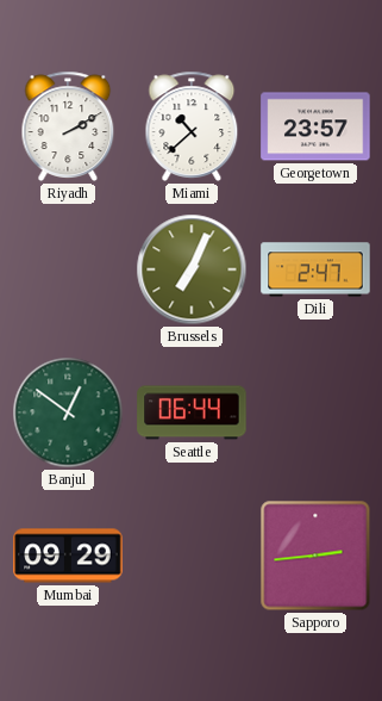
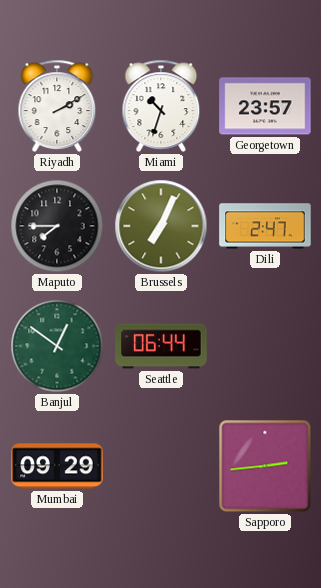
Miami: 10:38 -> 10:33
Maputo: none -> 7:45
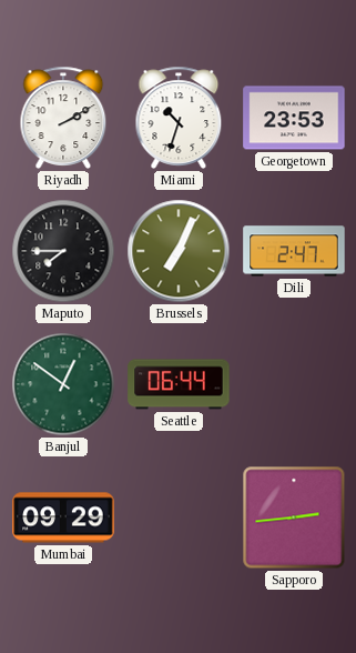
Georgetown: 23:57 -> 23:53
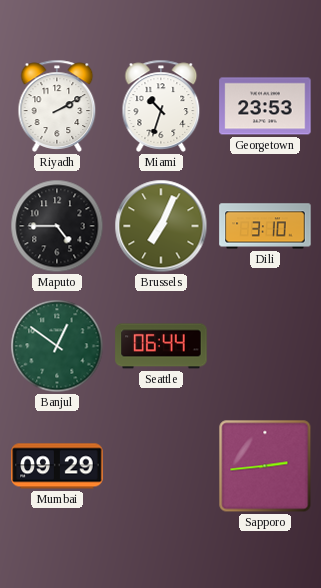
Maputo: 7:45 -> 4:45
Dili: 2:47 -> 3:10
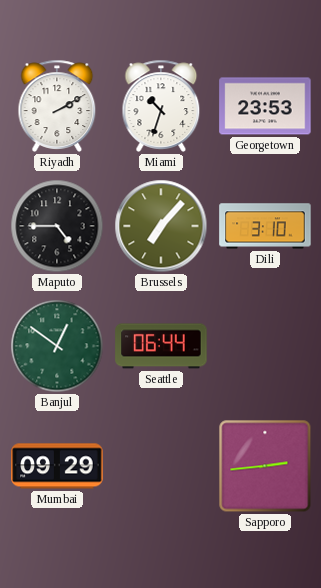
Brussels: 7:04 -> 7:07
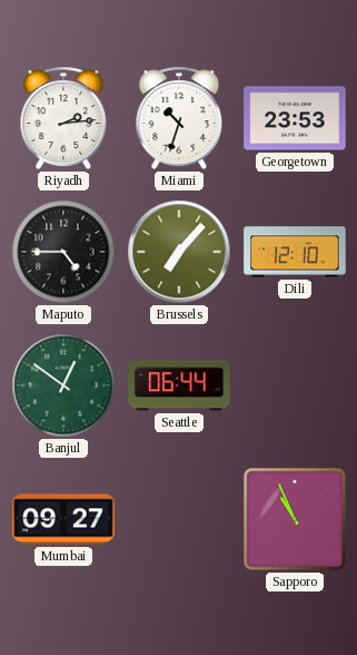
Riyadh: 2:10 -> 2:14
Dili: 3:10 -> 12:10
Mumbai: 09:29 -> 09:27
Sapporo: 2:44 -> 10:56
